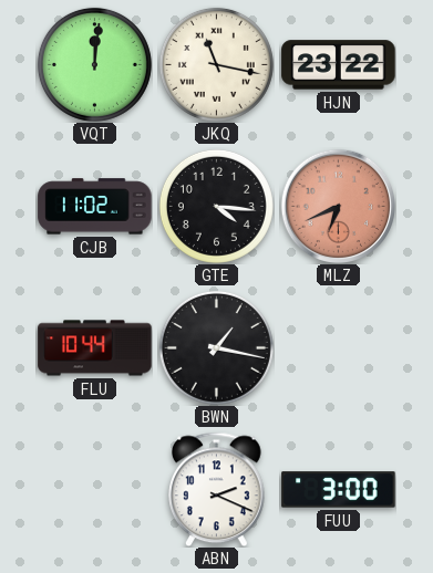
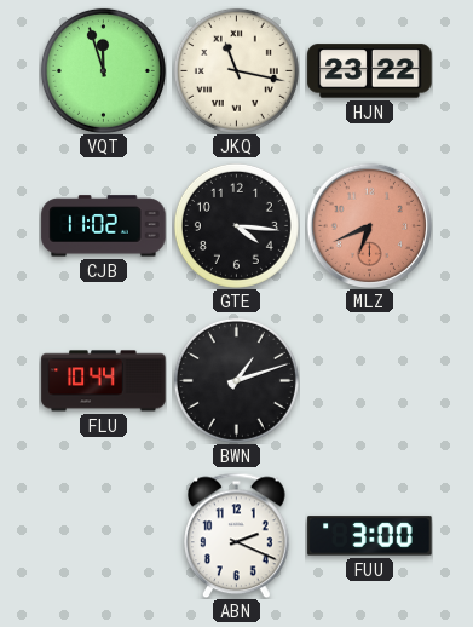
VQT: 12:01 -> 11:57
BWN: 1:17 -> 1:12
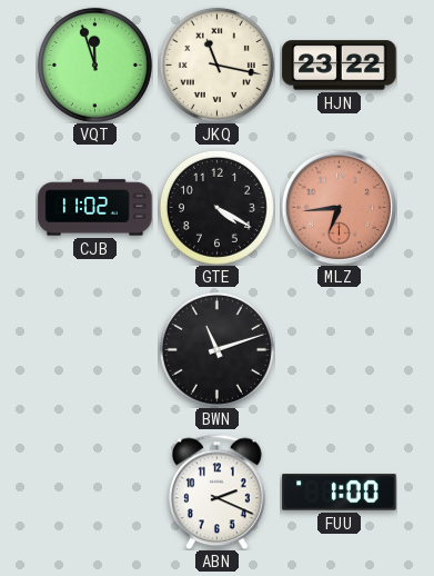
GTE: 4:16 -> 4:20
MLZ: 6:41 -> 6:44
FLU: 10:44 -> none
BWN: 1:12 -> 11:12
FUU: 3:00 -> 1:00
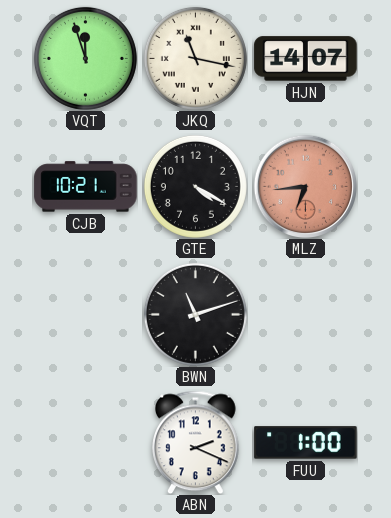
HJN: 23:22 -> 14:07
CJB: 11:02 -> 10:21
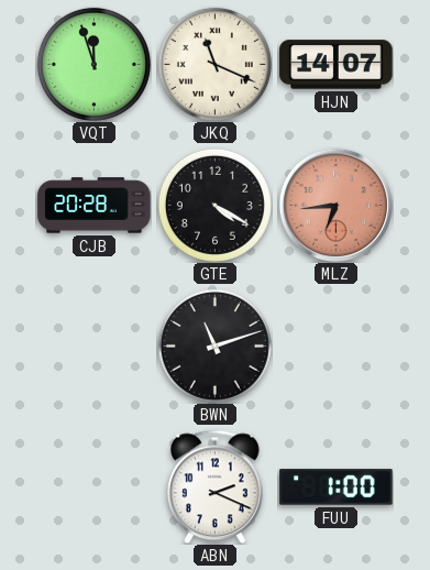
JKQ: 11:17 -> 11:19
CJB: 10:21 -> 20:28
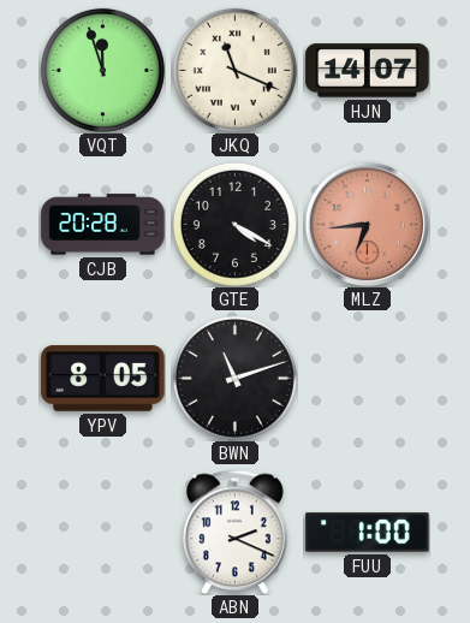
YPV: none -> 8:05
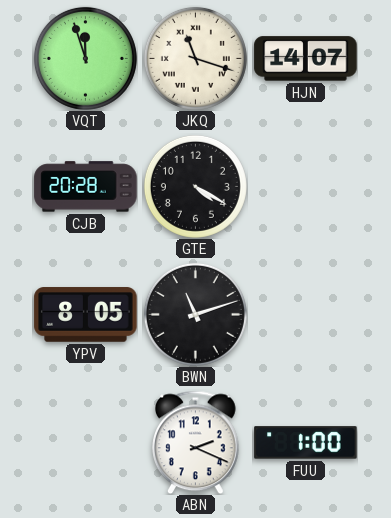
JKQ: 11:19 -> 11:18
MLZ: 6:44 -> none
